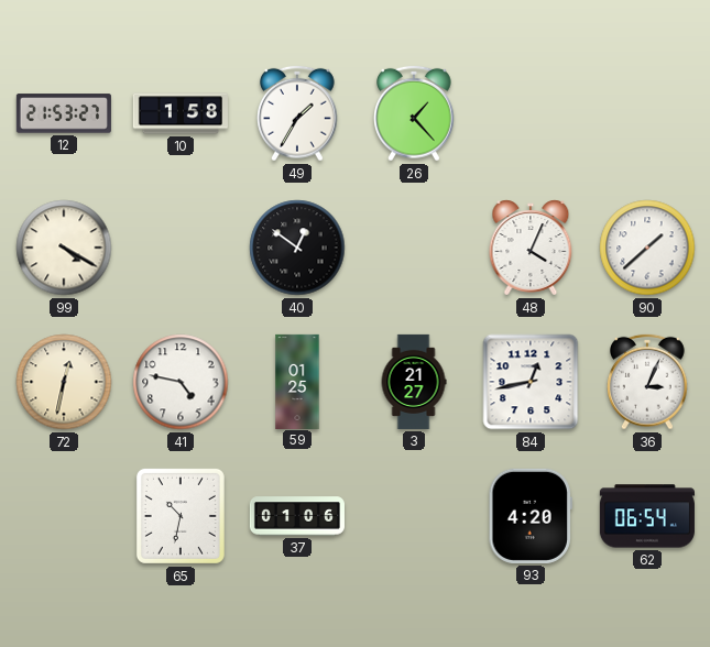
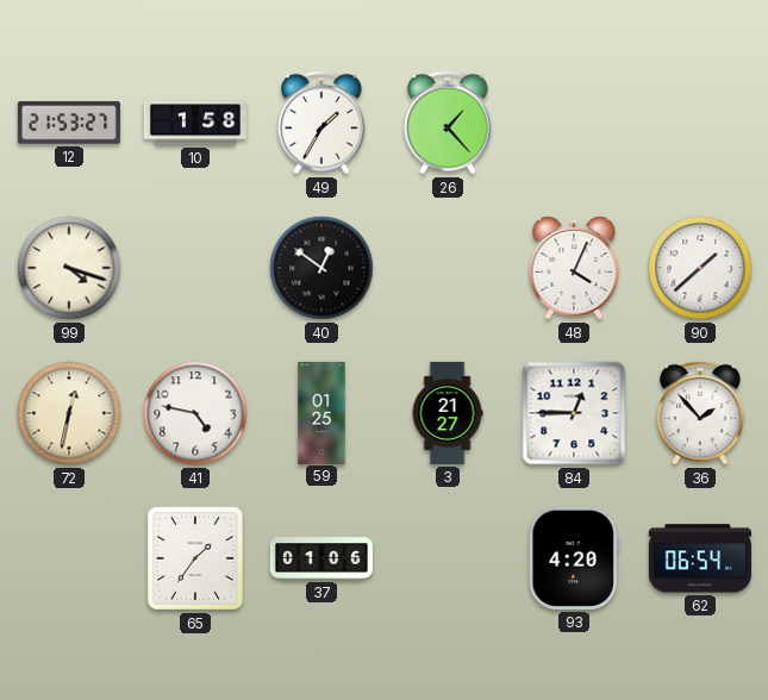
99: 4:20 -> 4:18
84: 12:43 -> 12:45
36: 3:04 -> 1:53
65: 10:32 -> 1:36
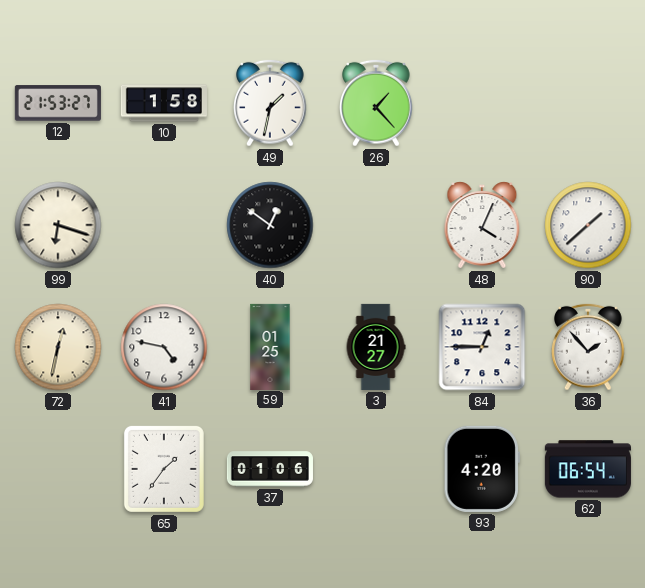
49: 1:35 -> 1:32
99: 4:18 -> 6:18
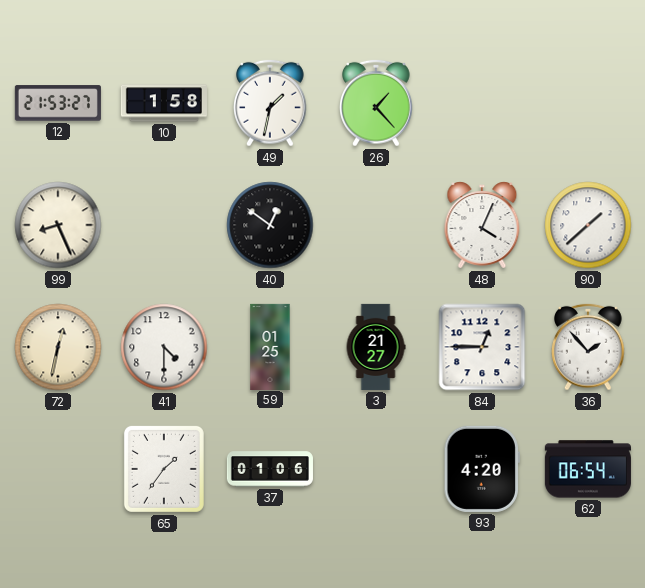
99: 6:18 -> 8:26
41: 4:47 -> 4:30
